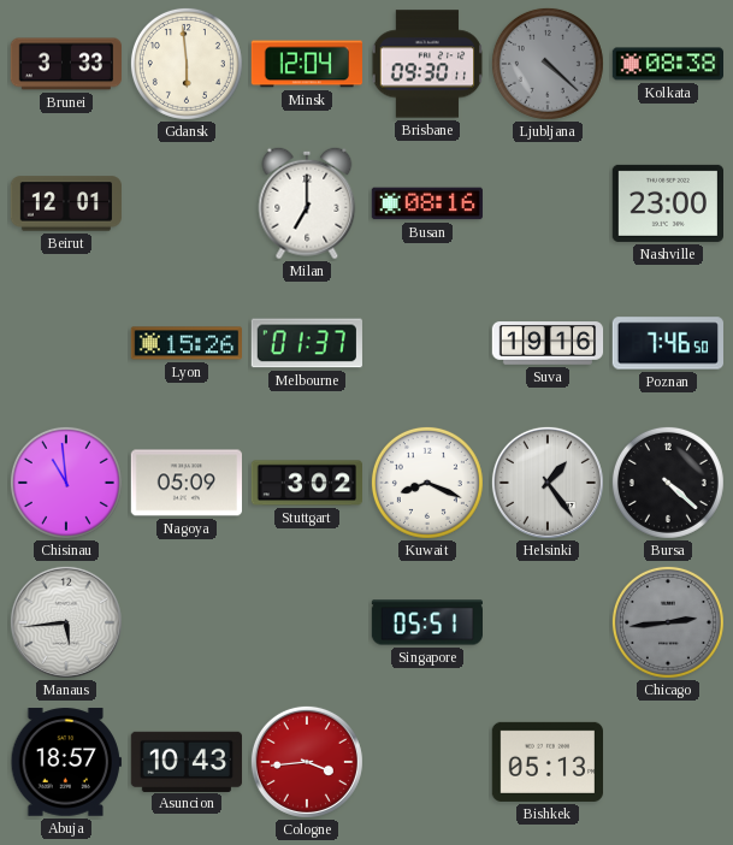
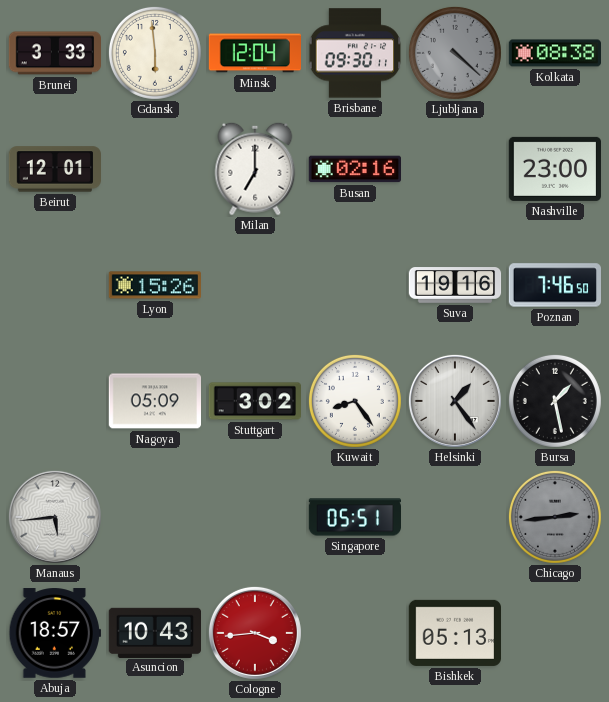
Busan: 08:16 -> 02:16
Melbourne: 01:37 -> none
Chisinau: 10:59 -> none
Kuwait: 8:19 -> 8:24
Bursa: 4:22 -> 1:28
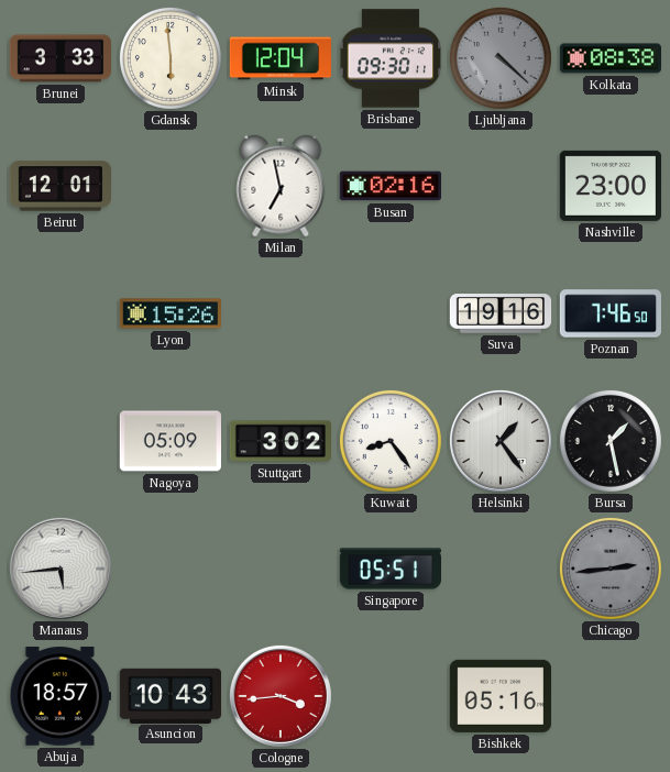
Milan: 7:00 -> 6:58
Bishkek: 05:13 -> 05:16
